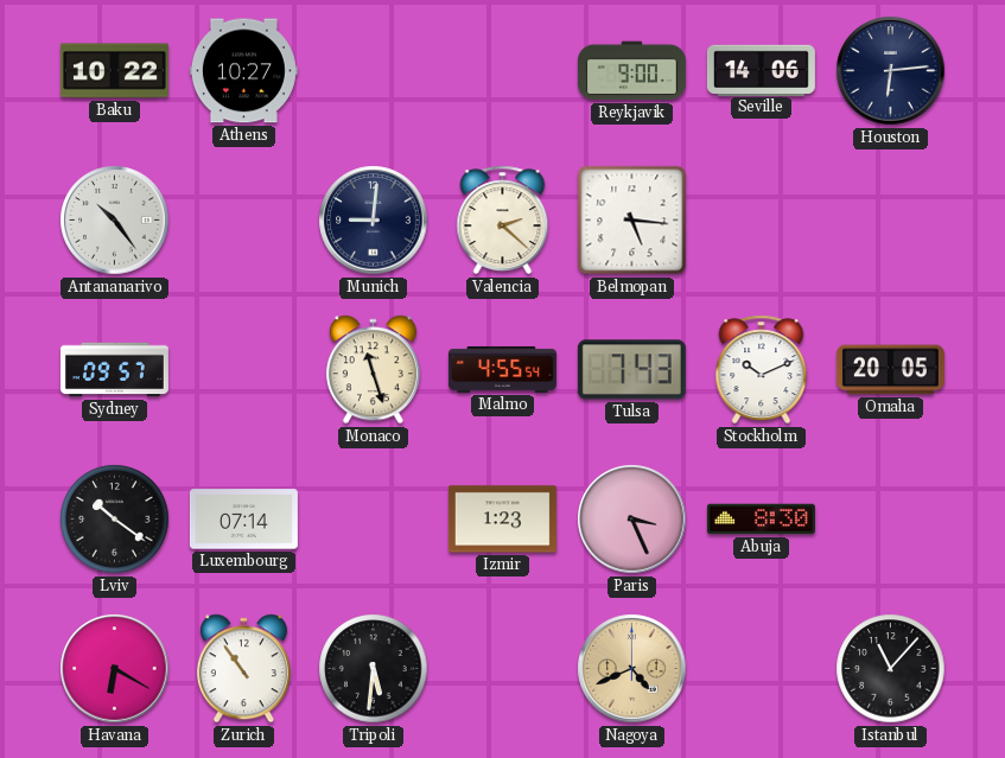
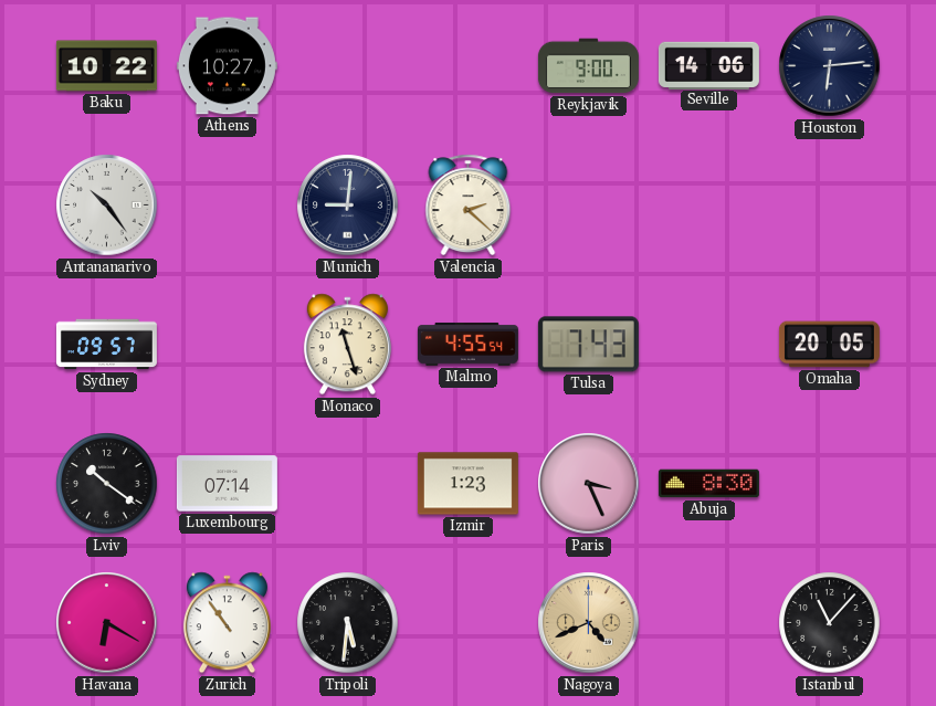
Belmopan: 5:16 -> none
Stockholm: 10:11 -> none
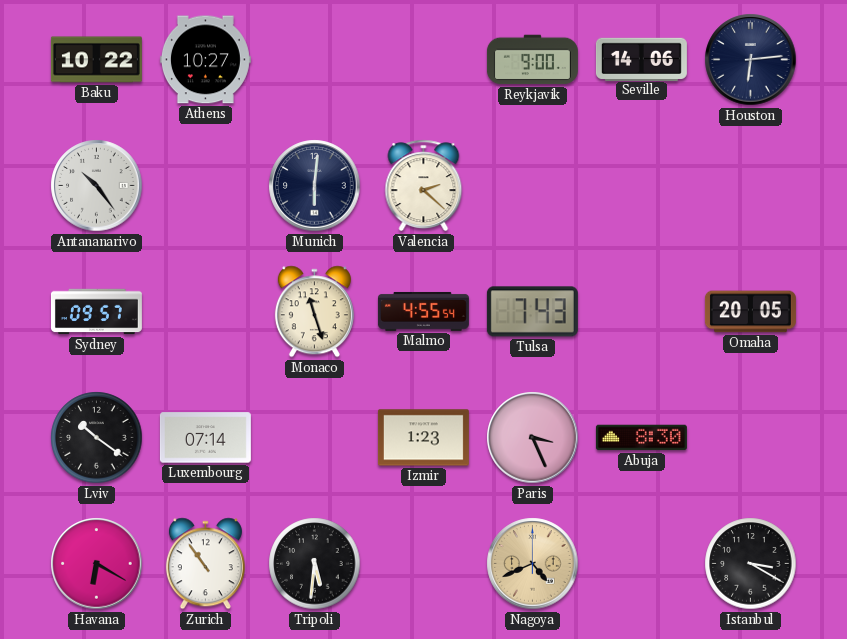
Munich: 9:01 -> 6:01
Istanbul: 11:07 -> 3:20
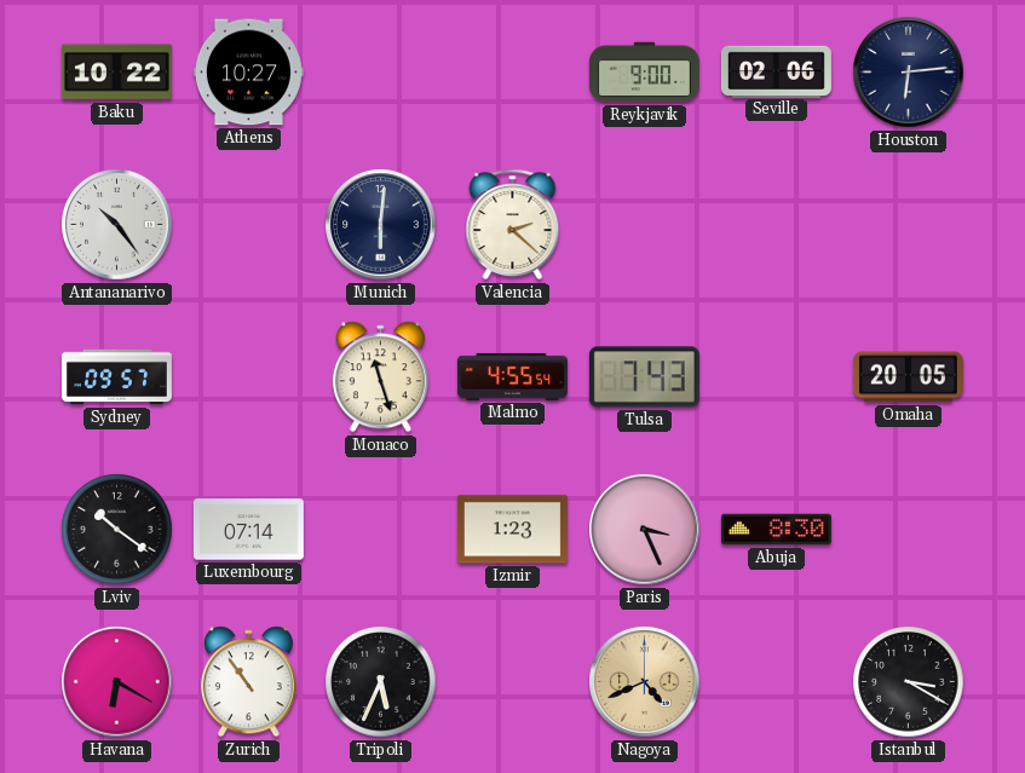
Seville: 14:06 -> 02:06
Tripoli: 5:31 -> 5:34
